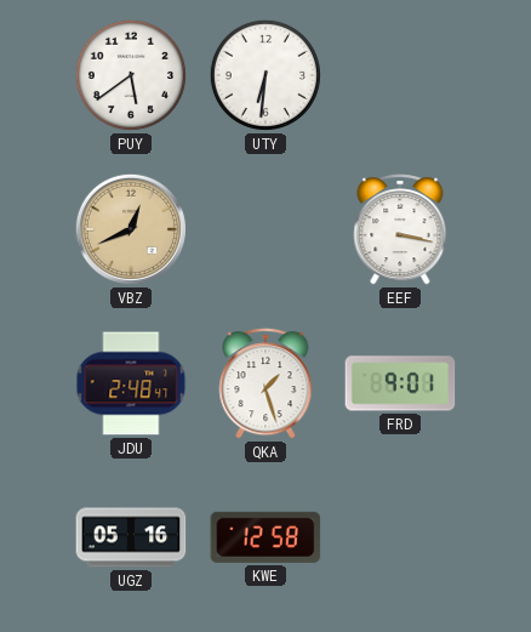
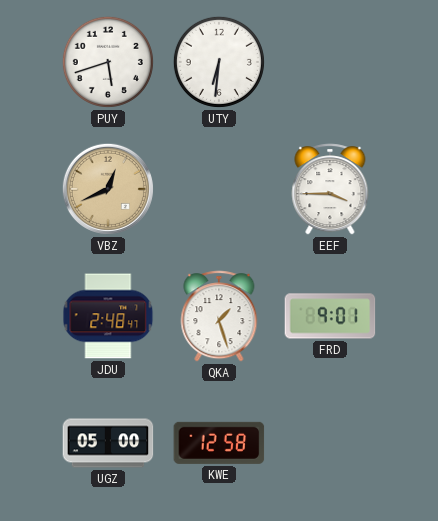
PUY: 5:39 -> 5:42
EEF: 3:17 -> 3:45
UGZ: 05:16 -> 05:00
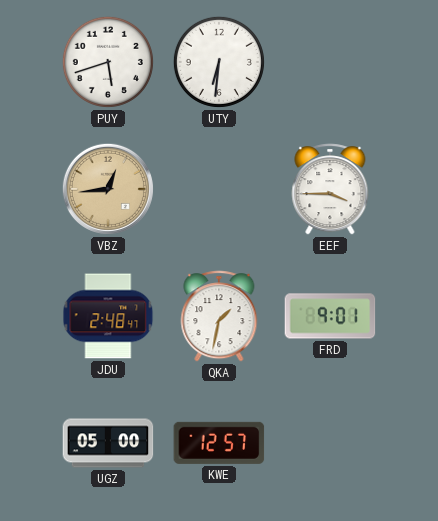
VBZ: 12:41 -> 12:44
QKA: 1:27 -> 1:32
KWE: 12:58 -> 12:57
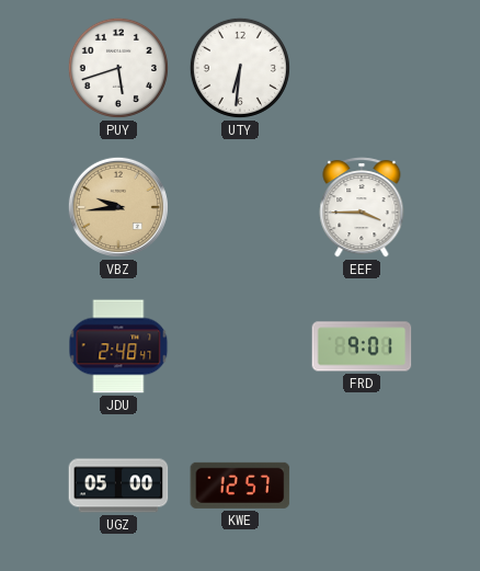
VBZ: 12:44 -> 9:44
QKA: 1:32 -> none
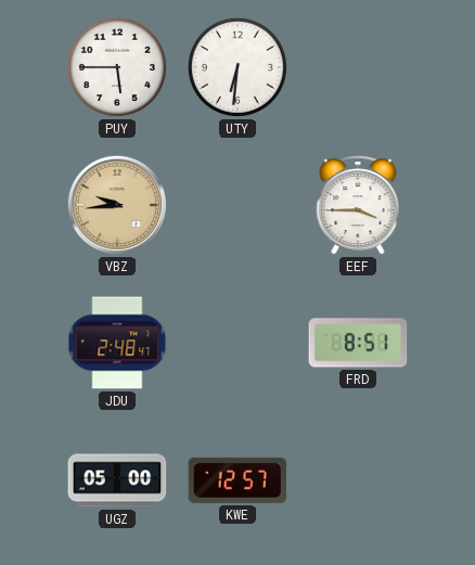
PUY: 5:42 -> 5:45
FRD: 9:01 -> 8:51
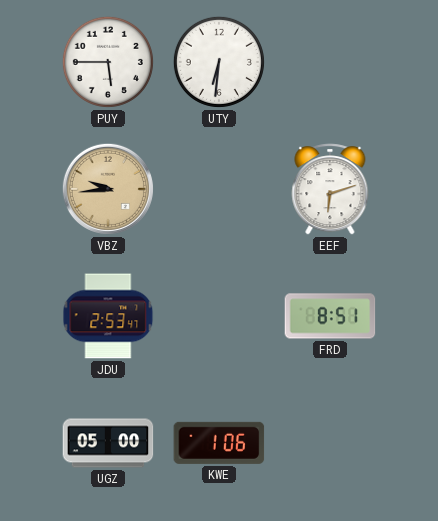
EEF: 3:45 -> 6:12
JDU: 2:48 -> 2:53
KWE: 12:57 -> 1:06
